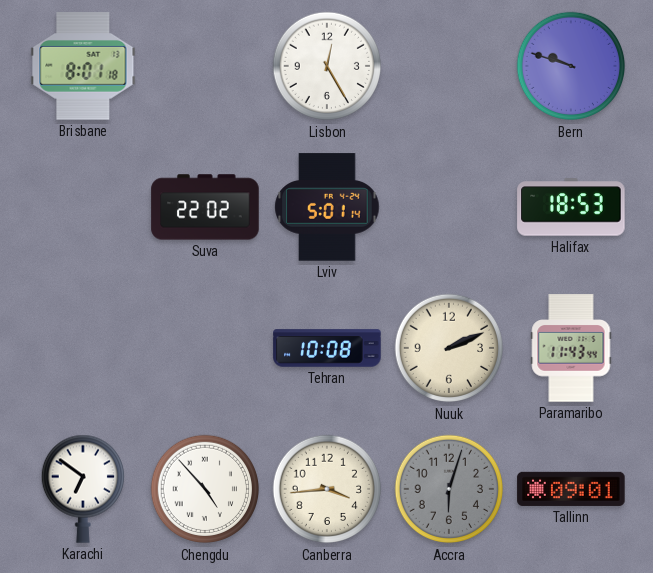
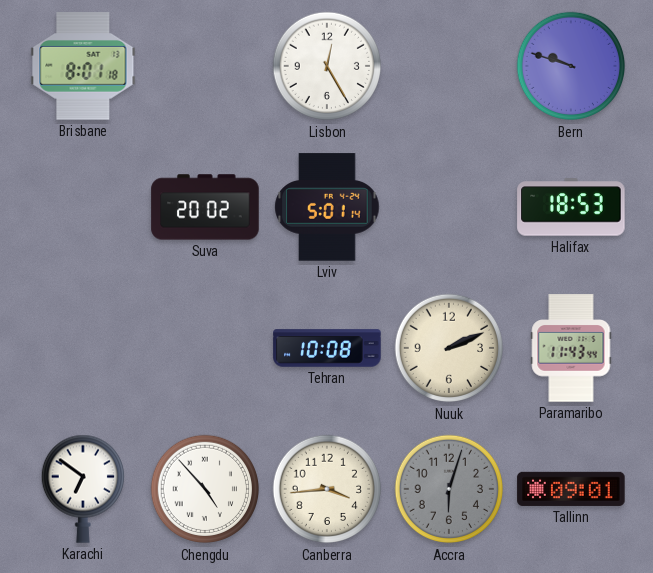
Suva: 22:02 -> 20:02
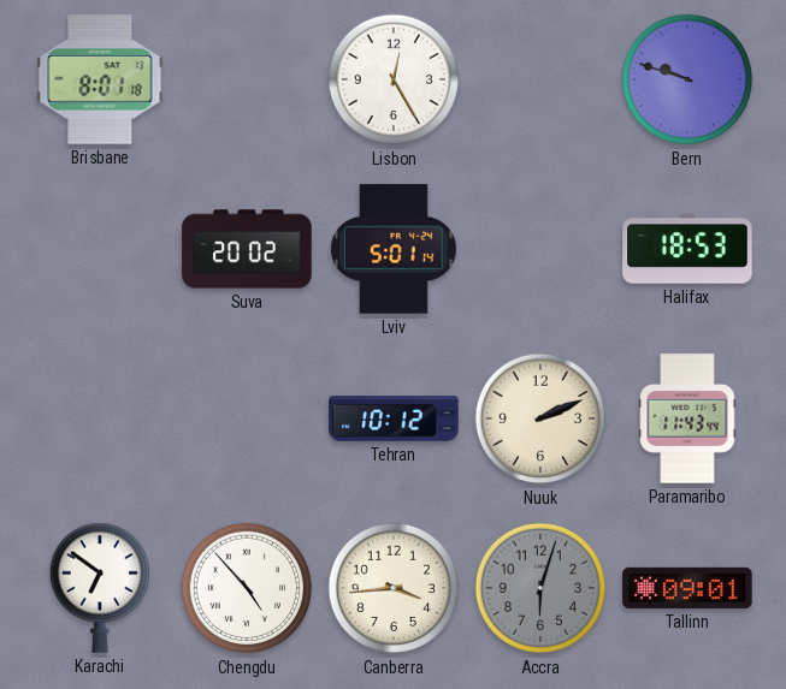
Tehran: 10:08 -> 10:12
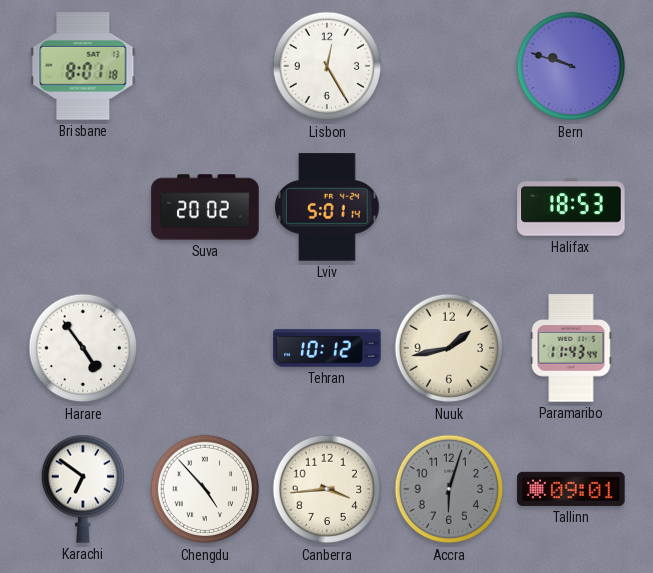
Harare: none -> 4:54
Nuuk: 2:11 -> 1:43
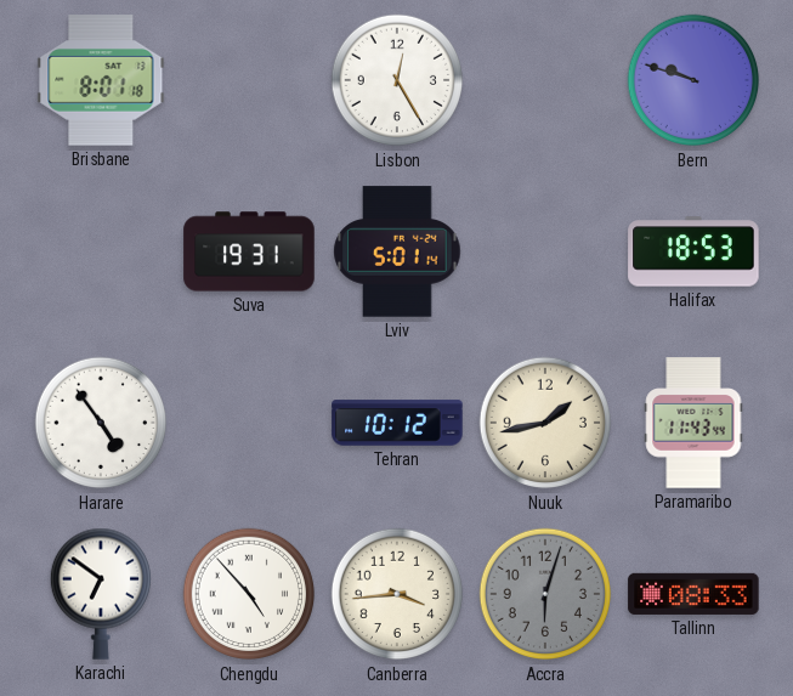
Suva: 20:02 -> 19:31
Tallinn: 09:01 -> 08:33
